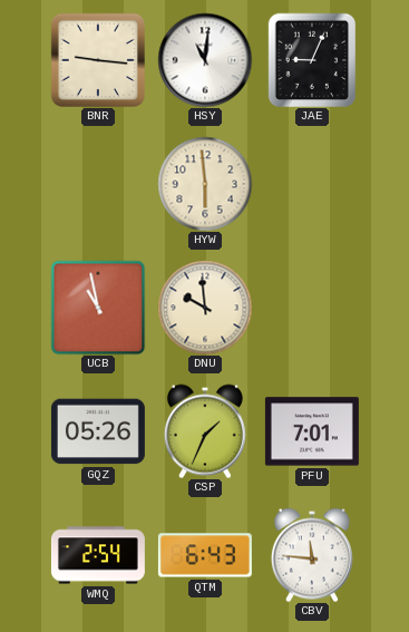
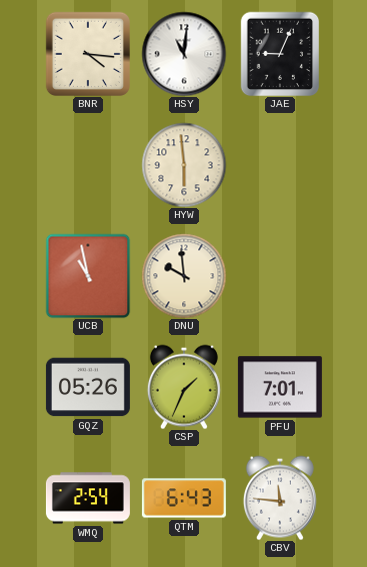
BNR: 9:16 -> 4:16
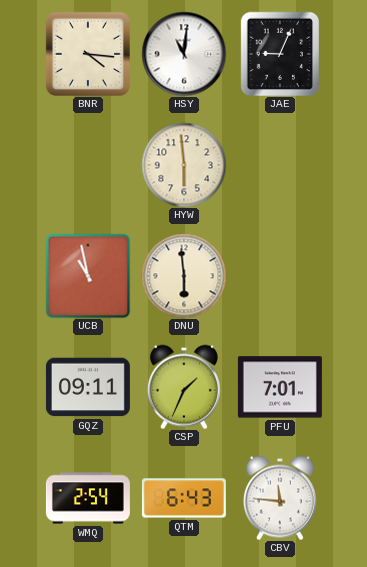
DNU: 9:59 -> 5:59
GQZ: 05:26 -> 09:11
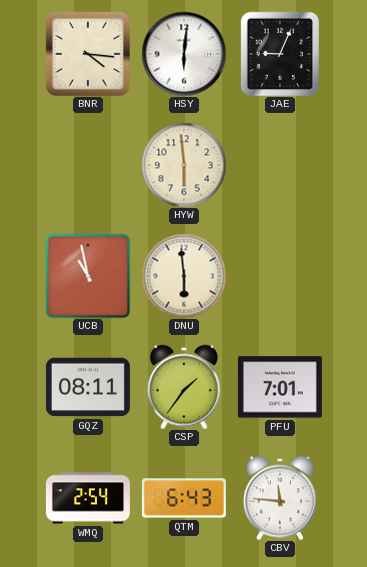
HSY: 11:01 -> 6:01
GQZ: 09:11 -> 08:11
CSP: 1:34 -> 1:36
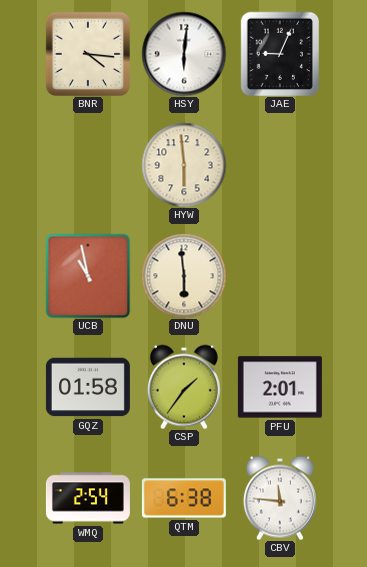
GQZ: 08:11 -> 01:58
PFU: 7:01 -> 2:01
QTM: 6:43 -> 6:38
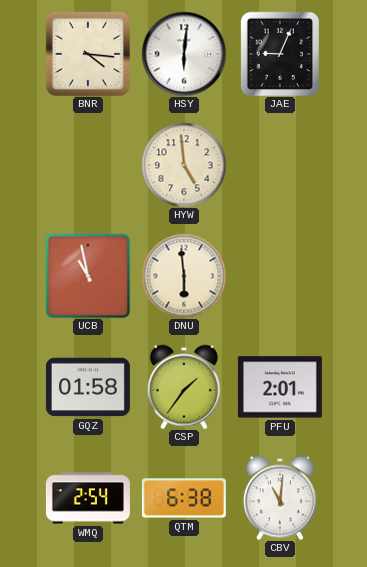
HYW: 5:59 -> 4:59
CBV: 11:46 -> 11:01
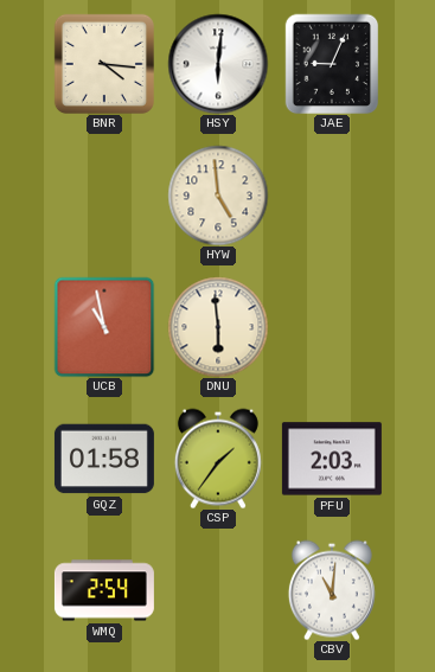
PFU: 2:01 -> 2:03
QTM: 6:38 -> none
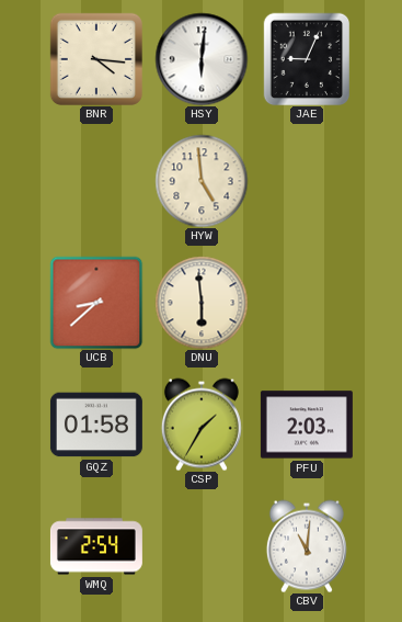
UCB: 10:58 -> 8:38
CSP: 1:36 -> 1:35
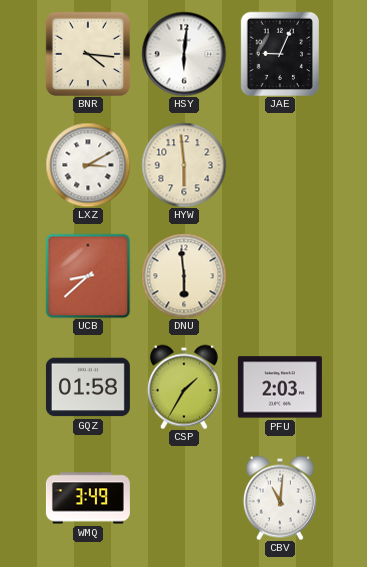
LXZ: none -> 3:10
HYW: 4:59 -> 5:59
WMQ: 2:54 -> 3:49
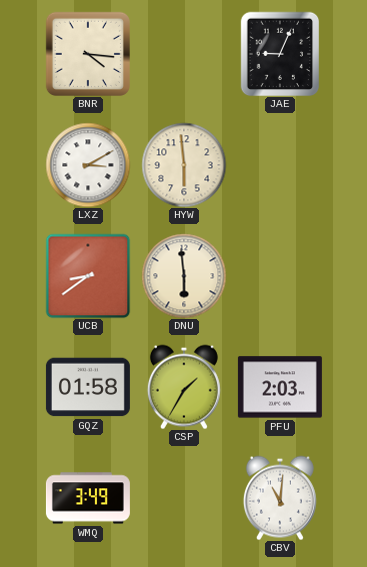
HSY: 6:01 -> none
UCB: 8:38 -> 8:39
